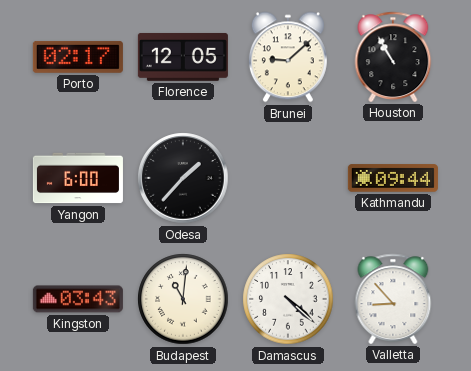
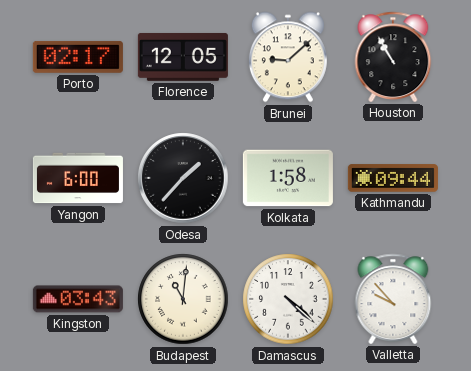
Kolkata: none -> 1:58
Valletta: 8:53 -> 9:53
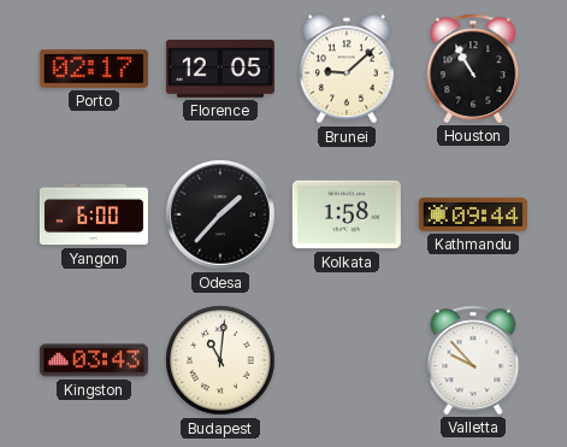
Damascus: 4:22 -> none
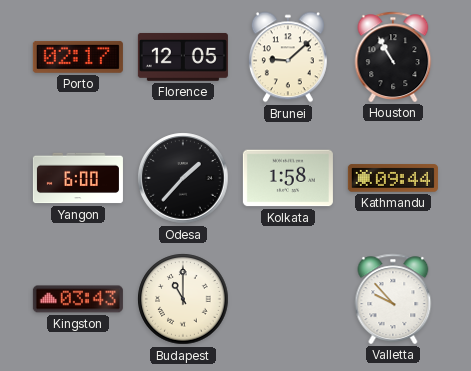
Budapest: 11:01 -> 11:00
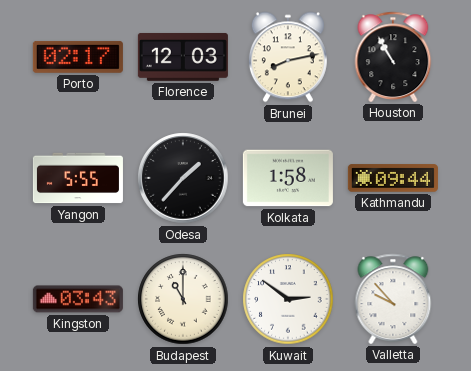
Florence: 12:05 -> 12:03
Brunei: 9:08 -> 8:13
Yangon: 6:00 -> 5:55
Kuwait: none -> 2:51
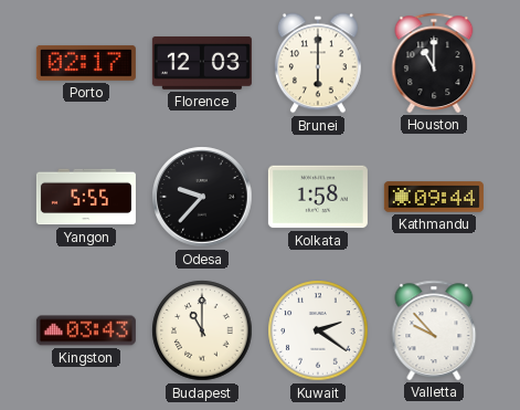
Brunei: 8:13 -> 6:00
Houston: 10:55 -> 11:00
Odesa: 1:37 -> 9:37
Kuwait: 2:51 -> 2:21
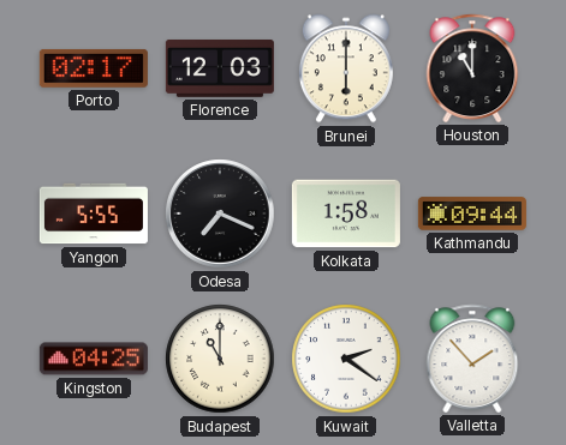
Odesa: 9:37 -> 7:19
Kingston: 03:43 -> 04:25
Valletta: 9:53 -> 1:53
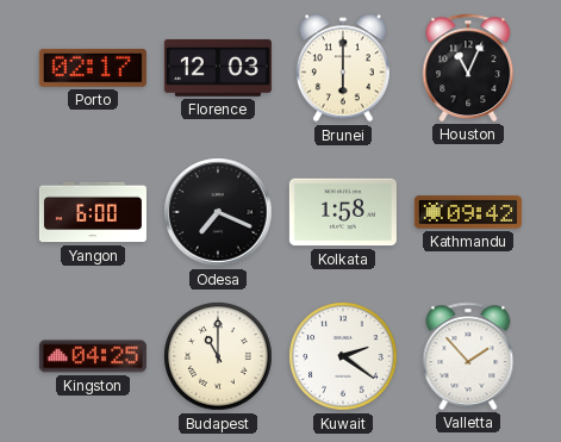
Houston: 11:00 -> 11:04
Yangon: 5:55 -> 6:00
Kathmandu: 09:44 -> 09:42
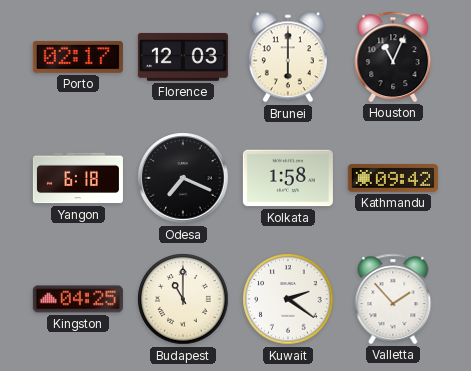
Yangon: 6:00 -> 6:18
